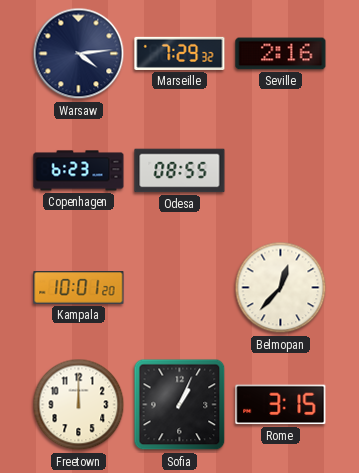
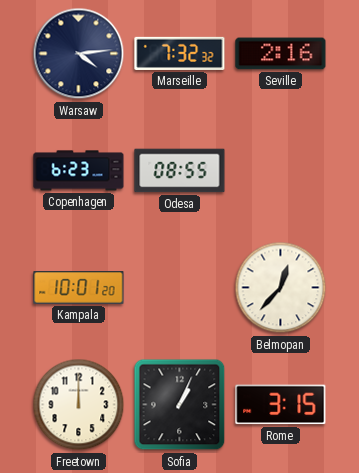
Marseille: 7:29 -> 7:32
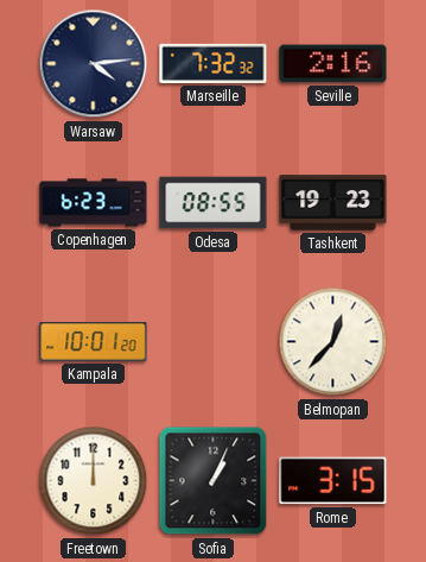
Tashkent: none -> 19:23
